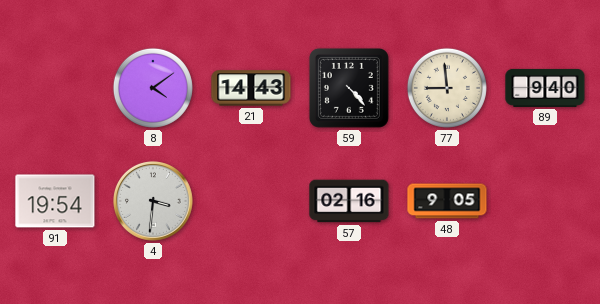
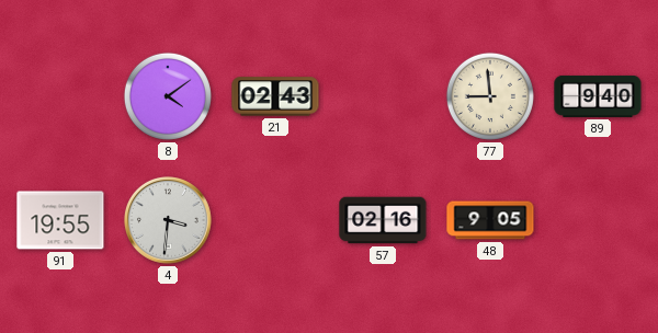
21: 14:43 -> 02:43
59: 4:23 -> none
91: 19:54 -> 19:55
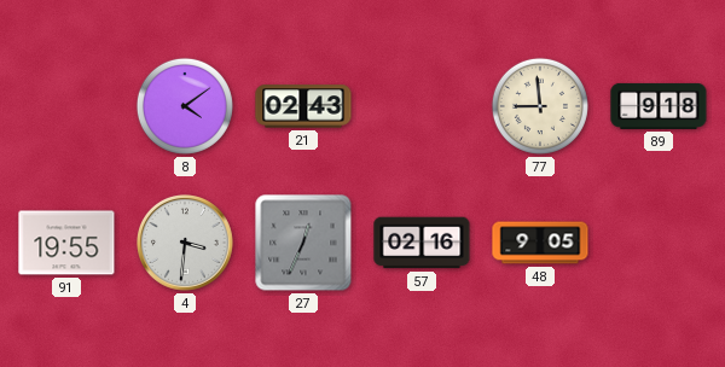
89: 9:40 -> 9:18
27: none -> 12:34
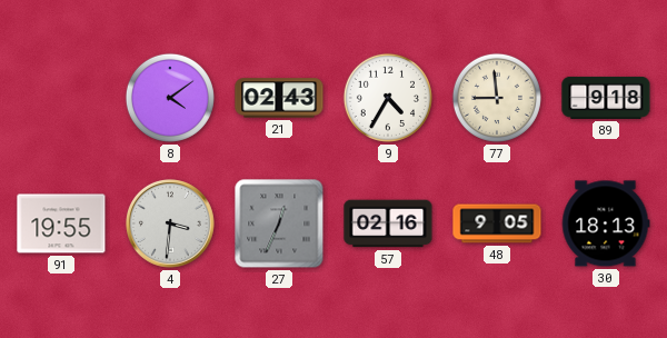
9: none -> 4:35
30: none -> 18:13
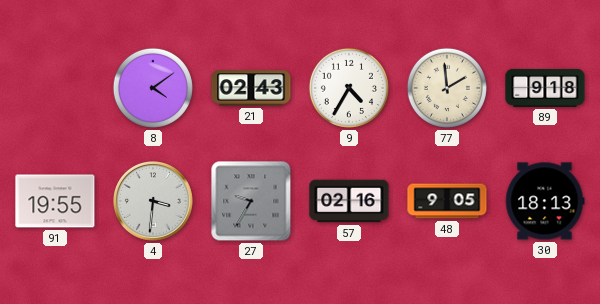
77: 8:59 -> 1:59
27: 12:34 -> 9:35
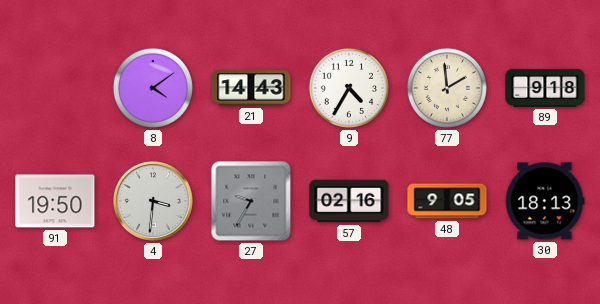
21: 02:43 -> 14:43
91: 19:55 -> 19:50
